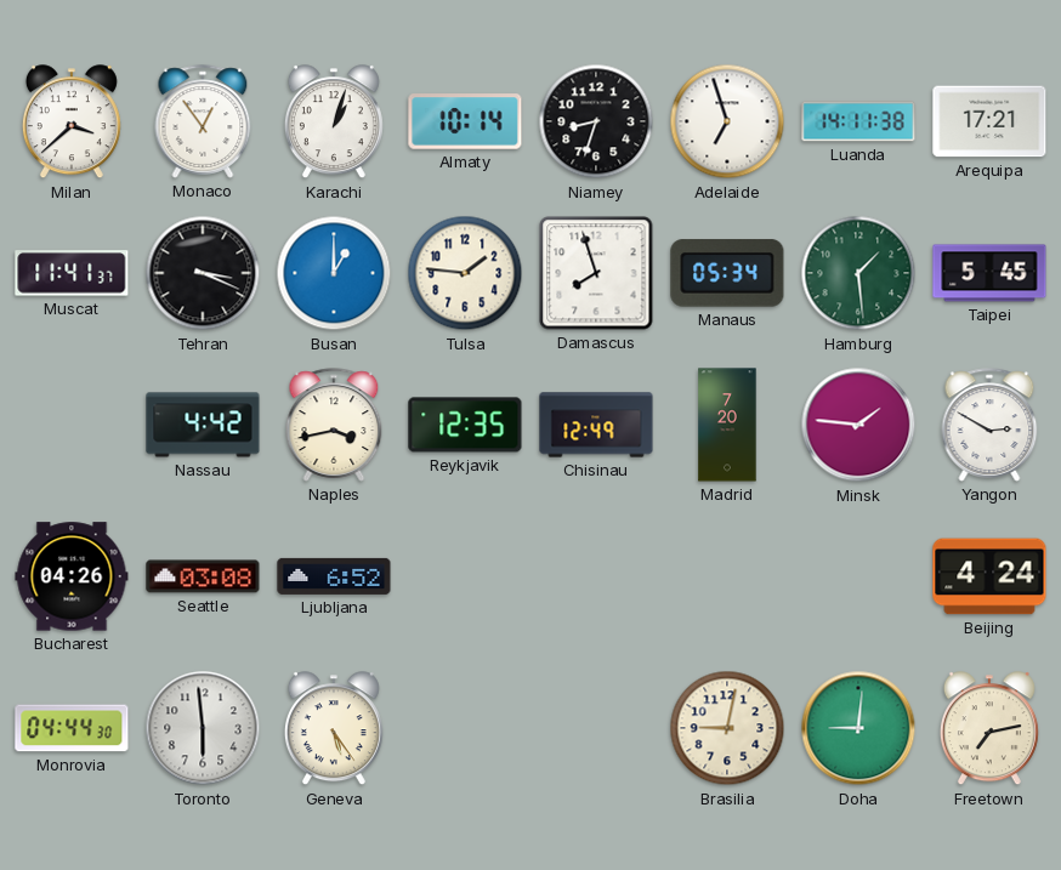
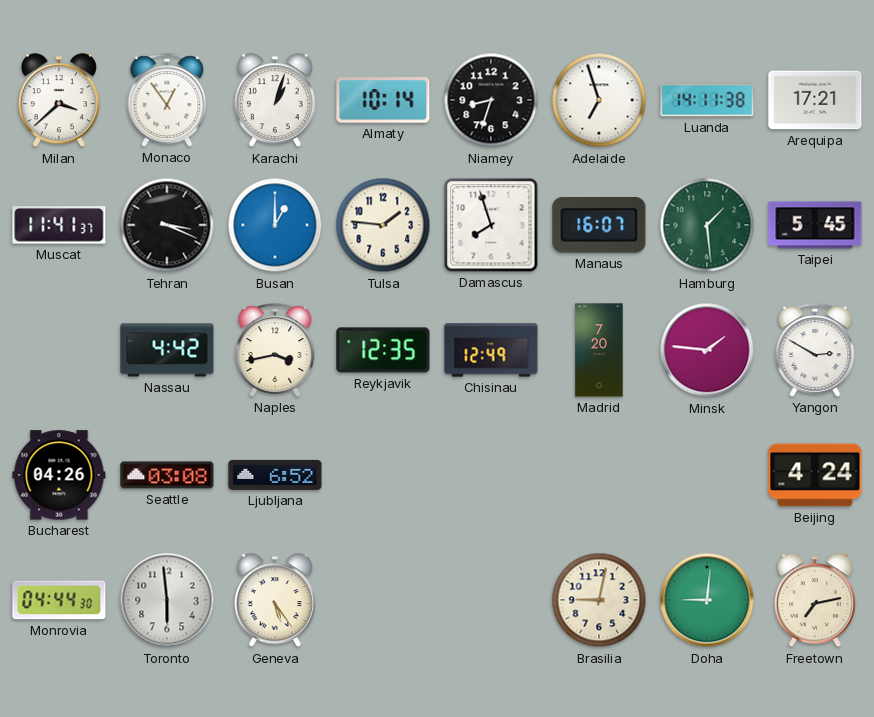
Manaus: 05:34 -> 16:07
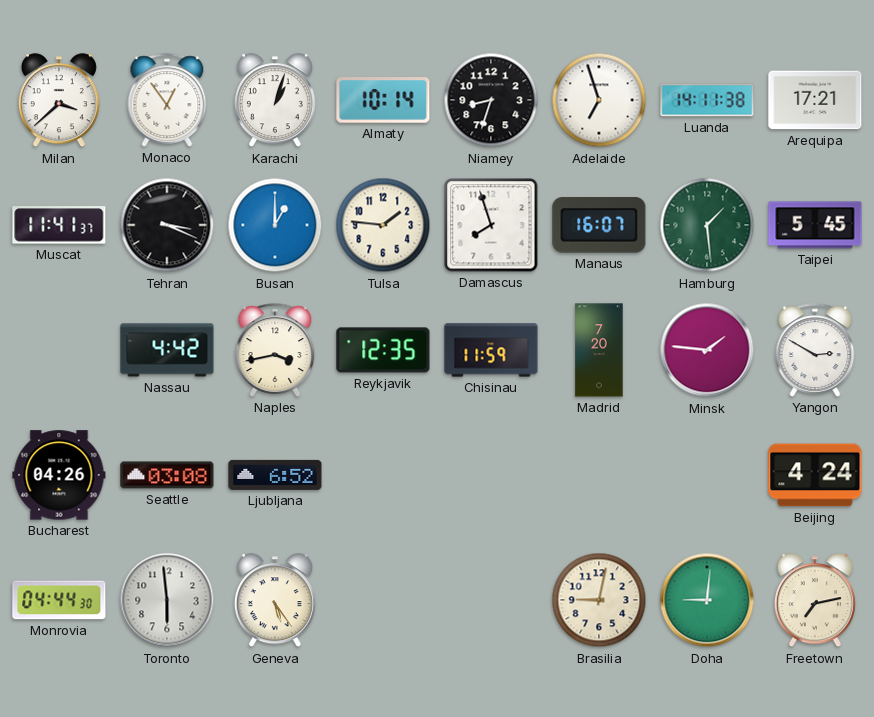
Chisinau: 12:49 -> 11:59
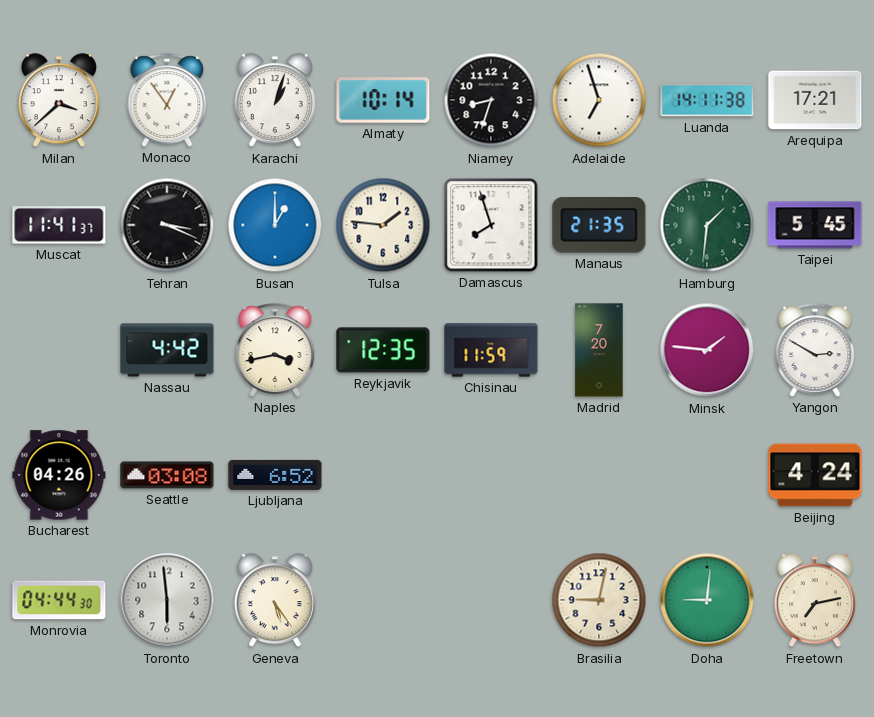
Manaus: 16:07 -> 21:35
Hamburg: 1:29 -> 1:31
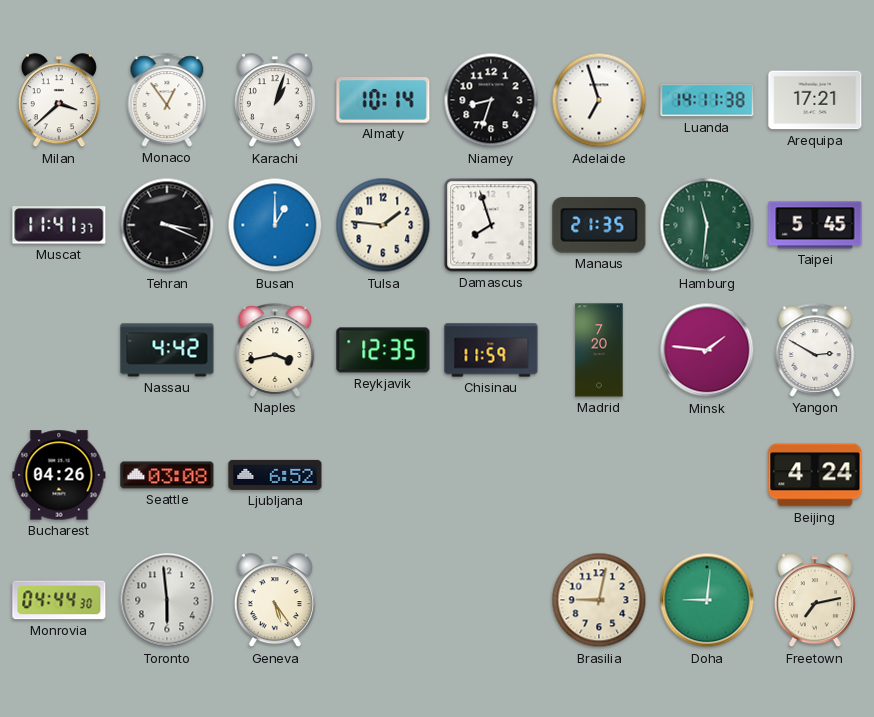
Hamburg: 1:31 -> 11:31
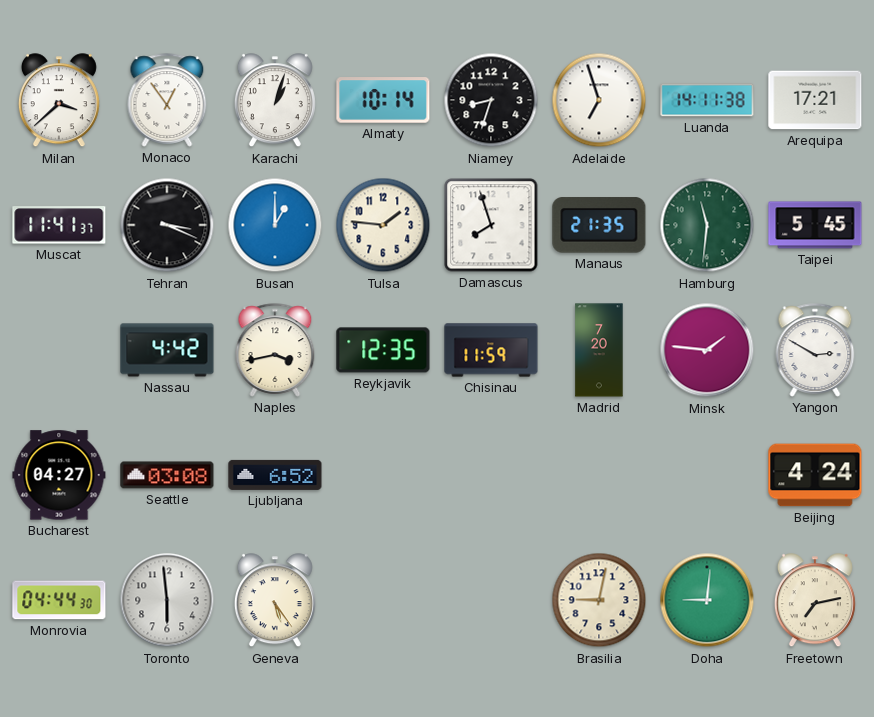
Bucharest: 04:26 -> 04:27
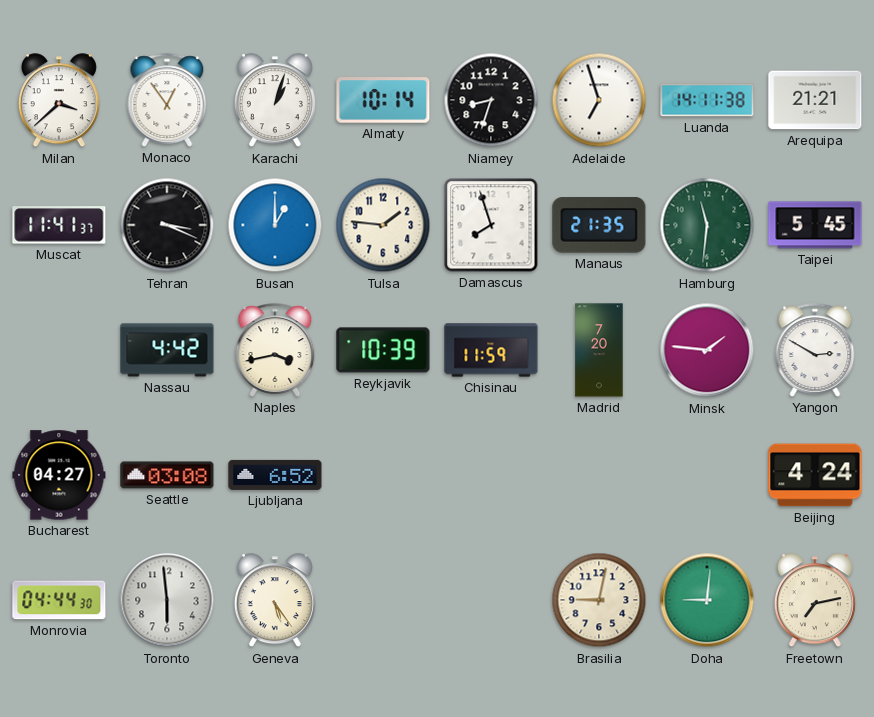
Arequipa: 17:21 -> 21:21
Reykjavik: 12:35 -> 10:39
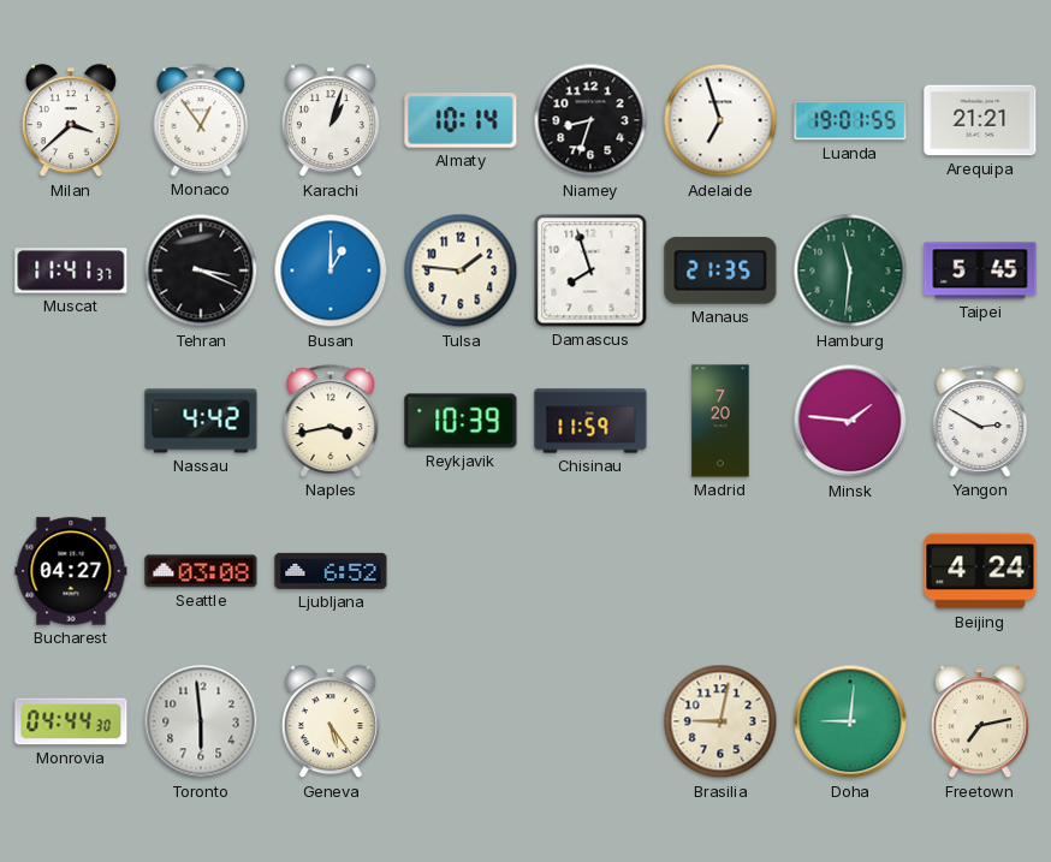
Luanda: 14:11 -> 19:01
